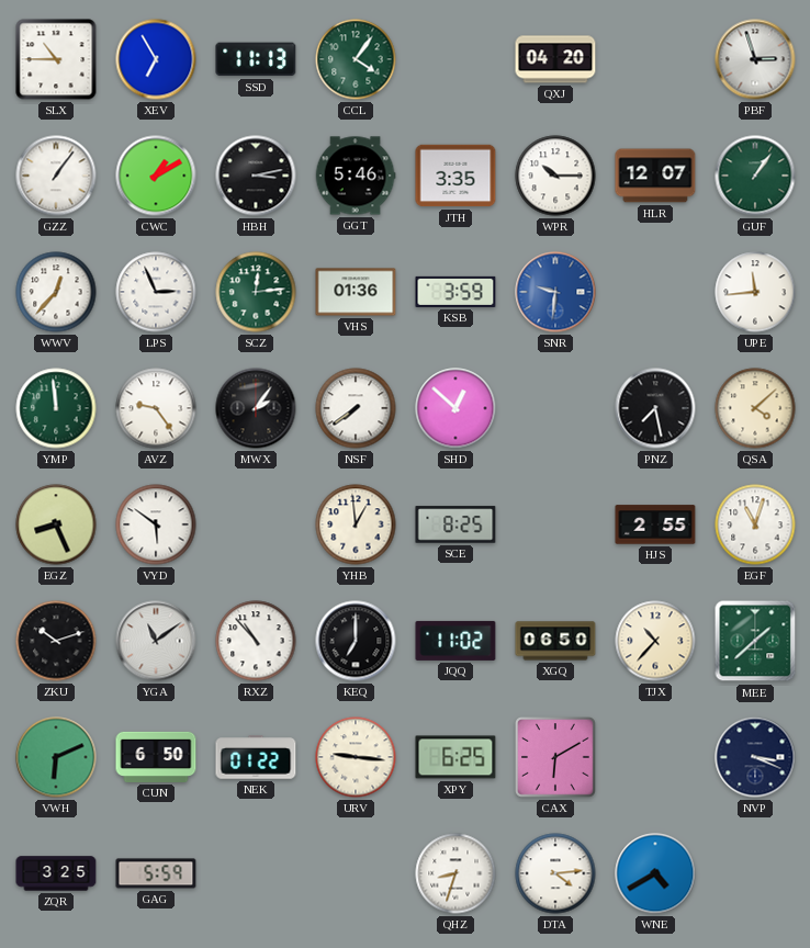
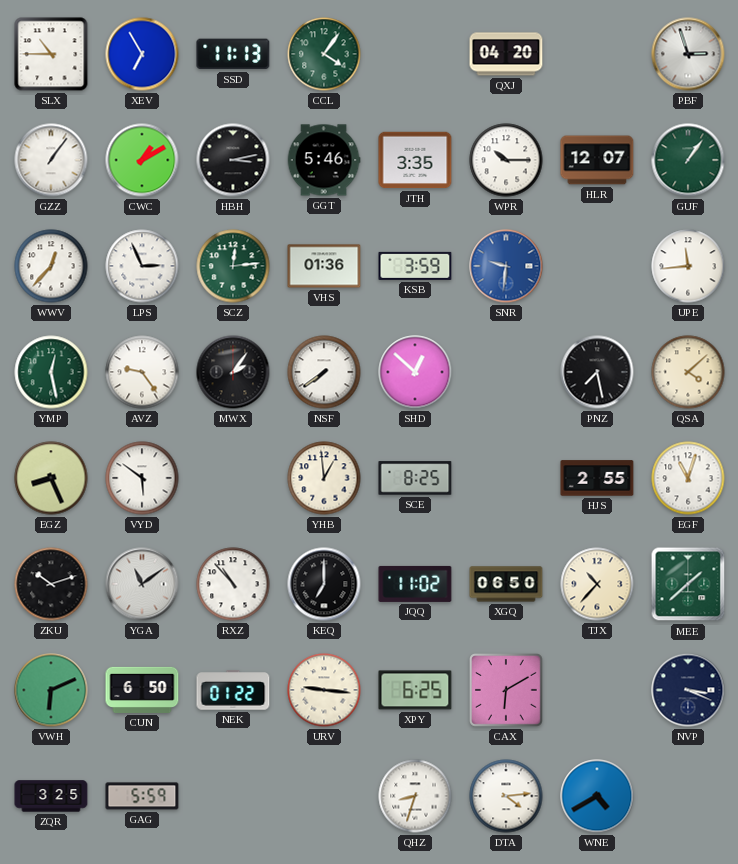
YMP: 11:59 -> 12:28
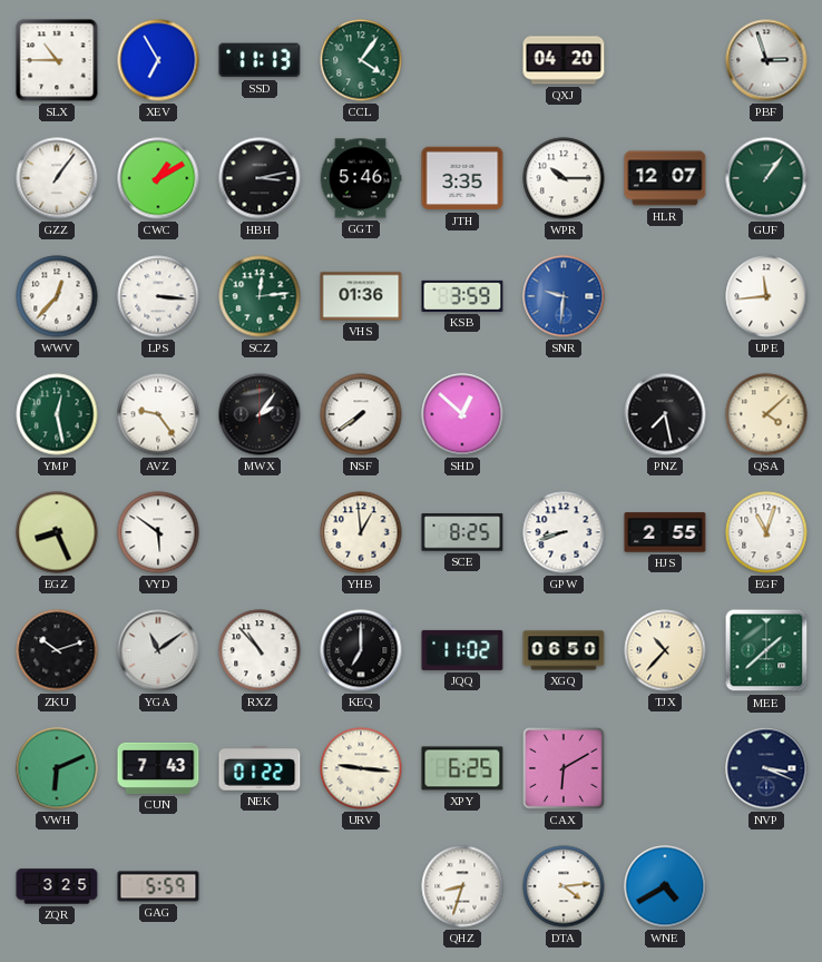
LPS: 2:56 -> 3:16
GPW: none -> 8:42
CUN: 6:50 -> 7:43
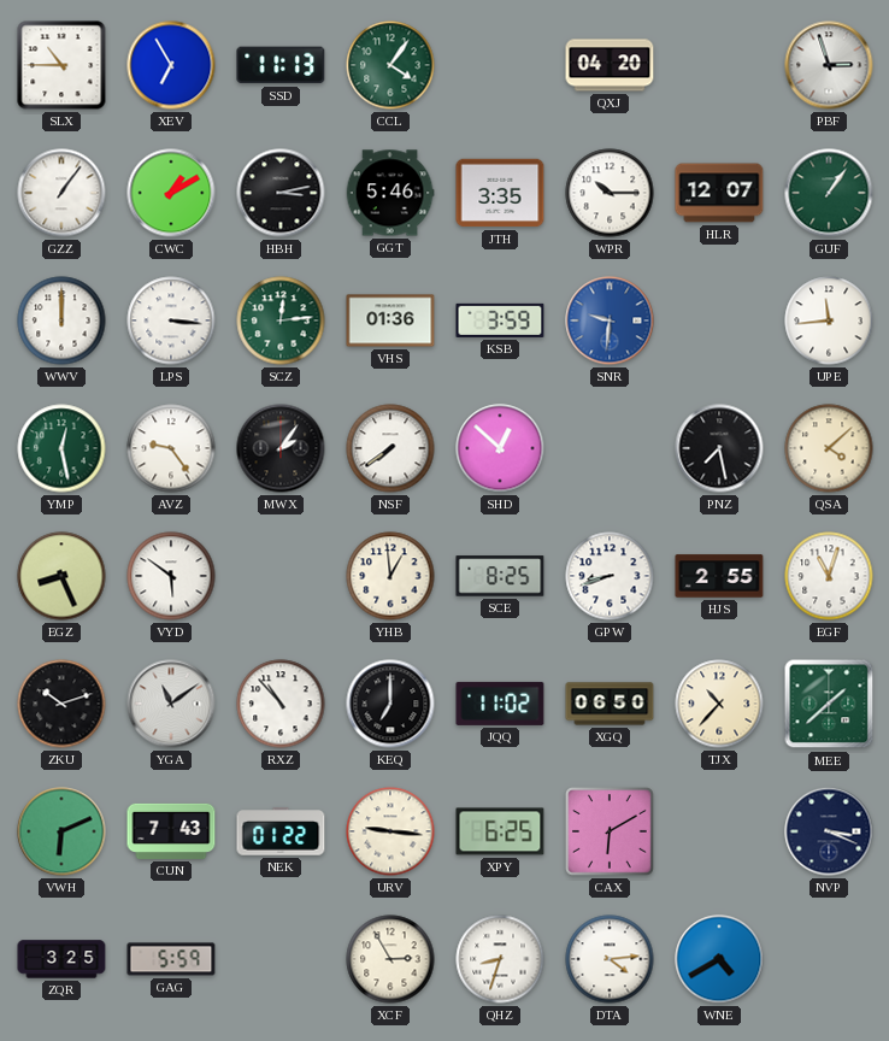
WWV: 12:37 -> 12:00
XCF: none -> 2:55
